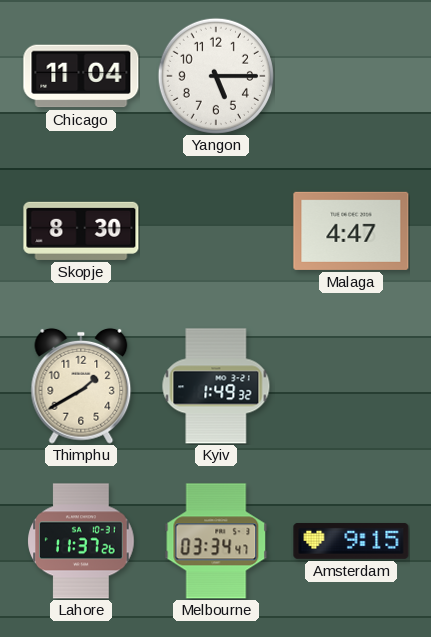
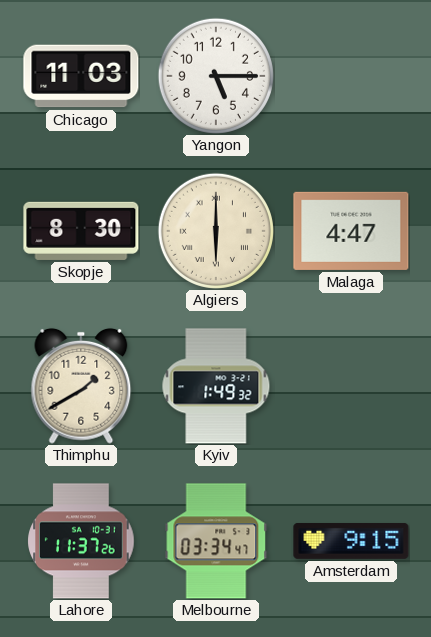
Chicago: 11:04 -> 11:03
Algiers: none -> 6:00
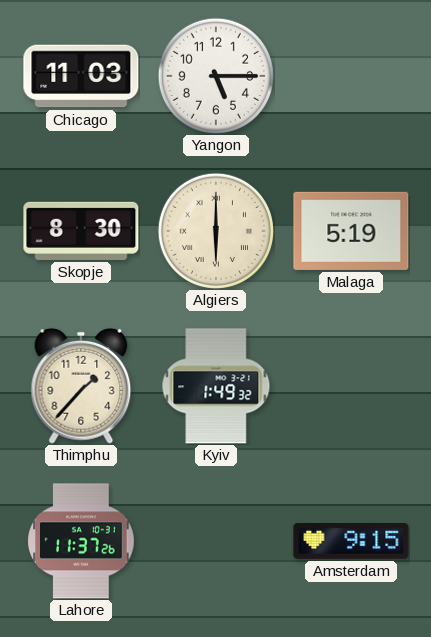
Malaga: 4:47 -> 5:19
Thimphu: 1:40 -> 1:37
Melbourne: 03:34 -> none
